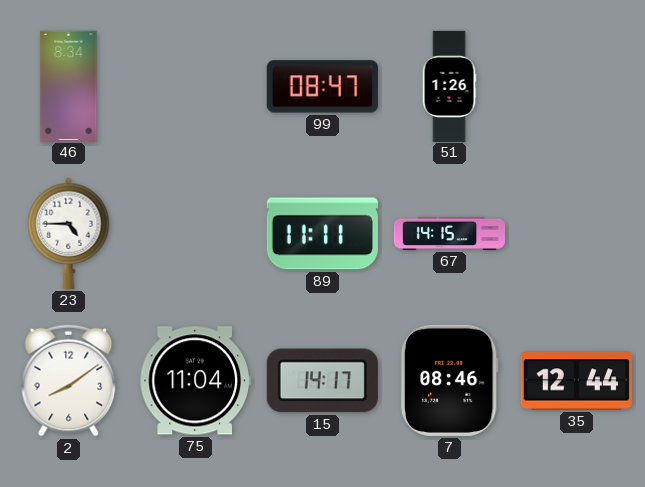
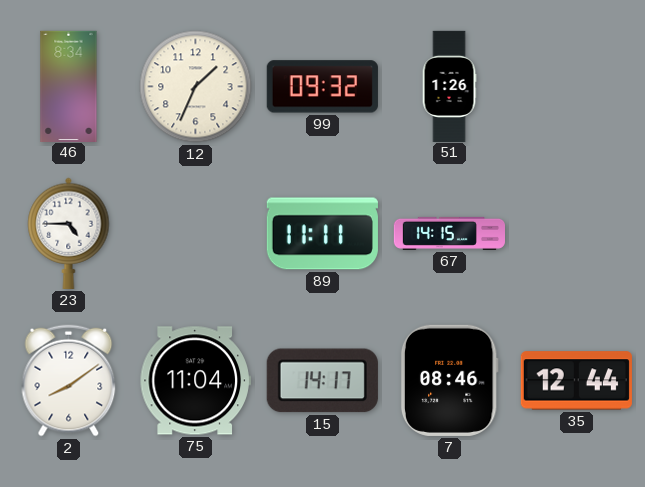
12: none -> 1:34
99: 08:47 -> 09:32
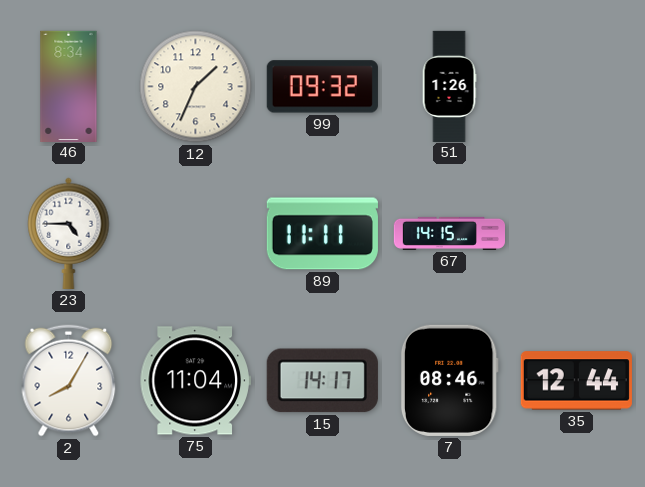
2: 8:09 -> 8:05
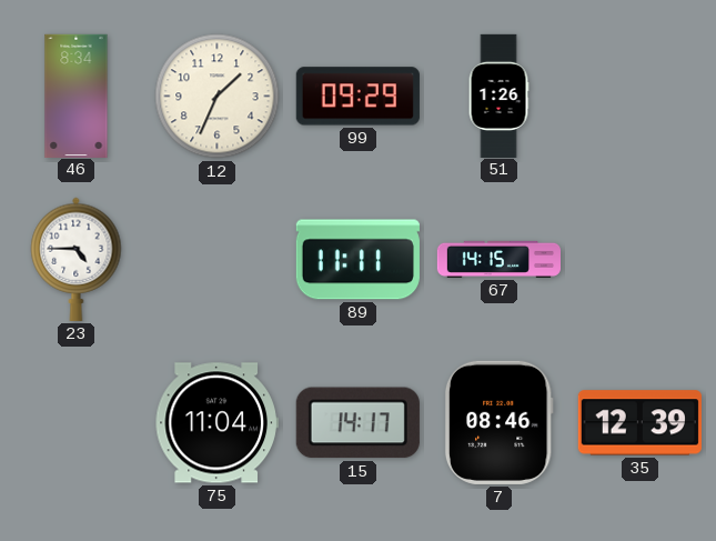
99: 09:32 -> 09:29
2: 8:05 -> none
35: 12:44 -> 12:39
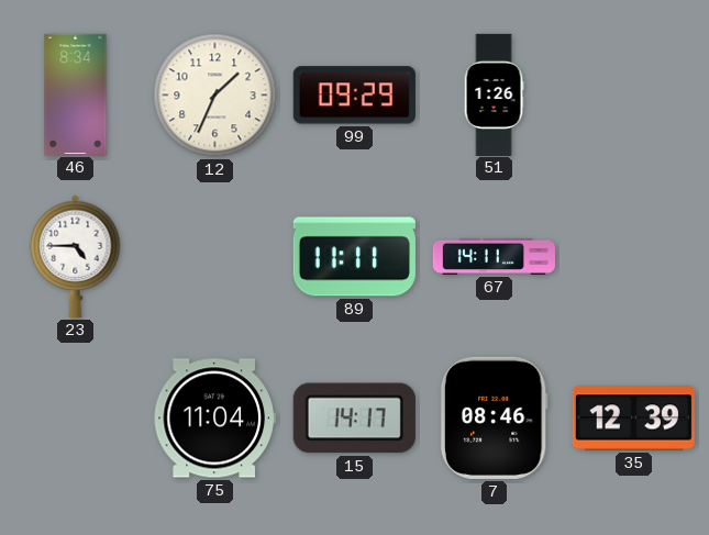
67: 14:15 -> 14:11
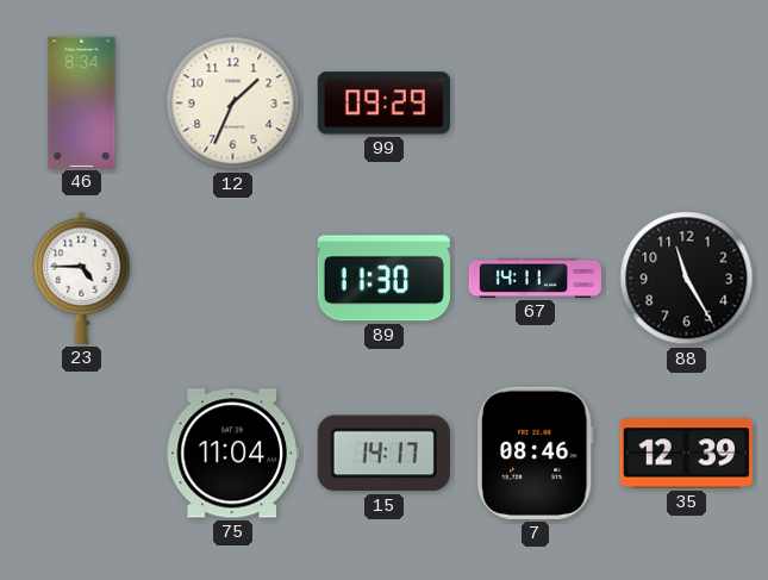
51: 1:26 -> none
89: 11:11 -> 11:30
88: none -> 11:25
